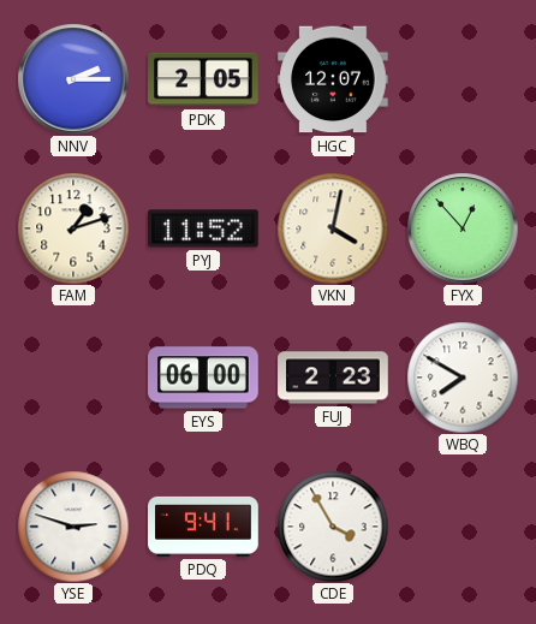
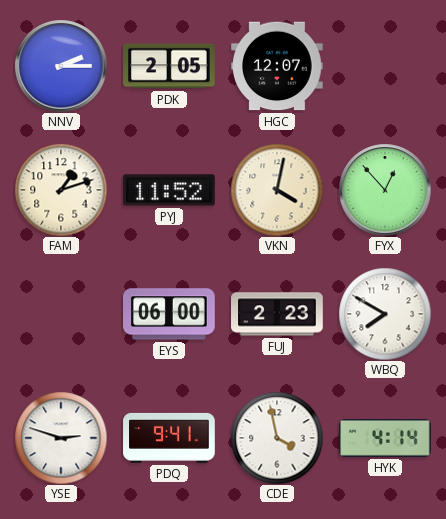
CDE: 3:55 -> 3:58
HYK: none -> 4:14
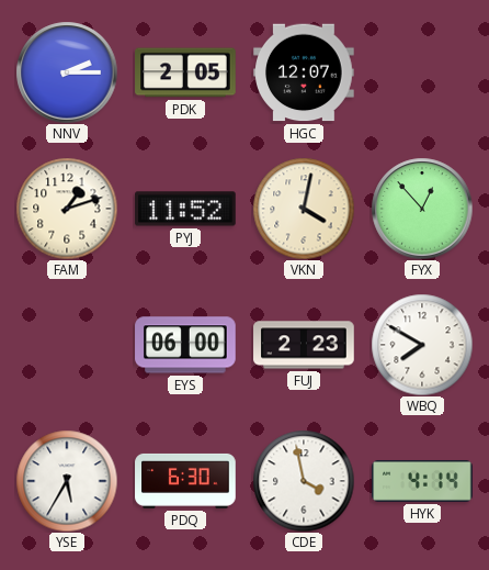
YSE: 2:48 -> 5:35
PDQ: 9:41 -> 6:30
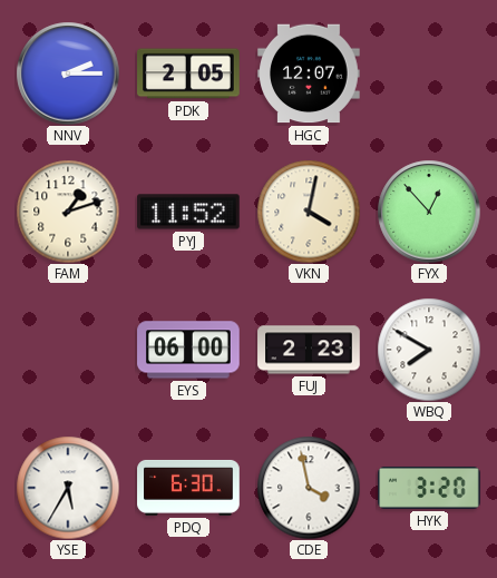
HYK: 4:14 -> 3:20
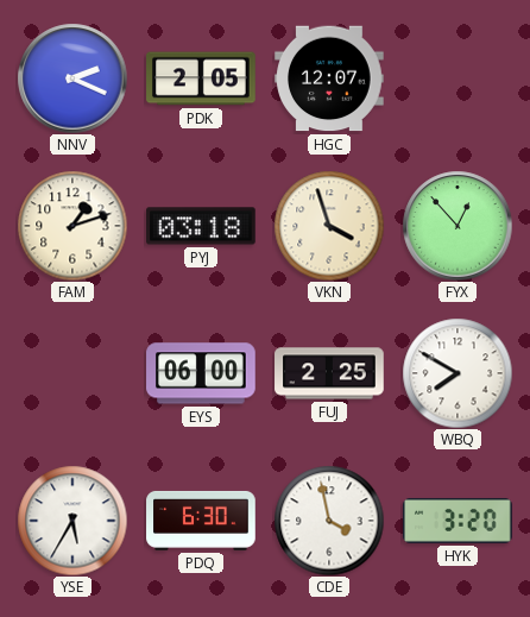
NNV: 2:15 -> 2:19
PYJ: 11:52 -> 03:18
VKN: 4:02 -> 3:57
FUJ: 2:23 -> 2:25
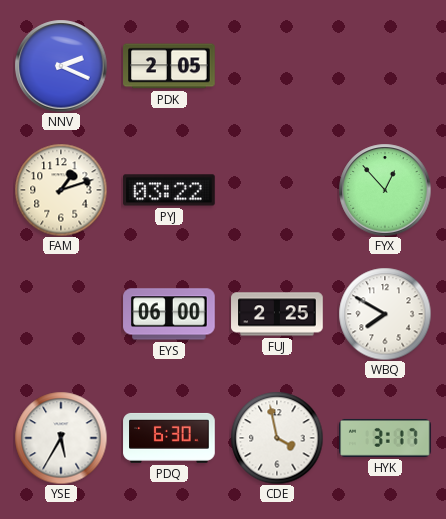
HGC: 12:07 -> none
PYJ: 03:18 -> 03:22
VKN: 3:57 -> none
HYK: 3:20 -> 3:17
